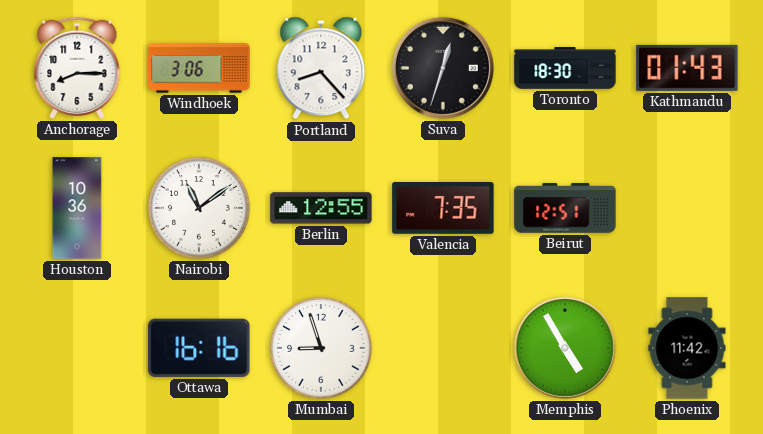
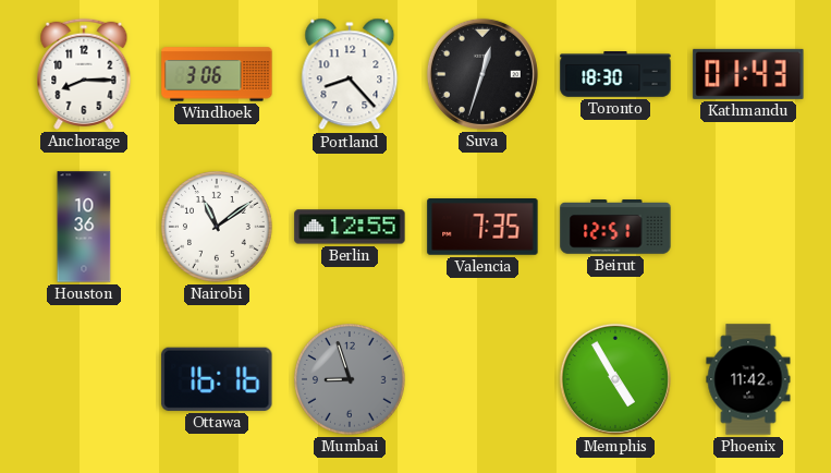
Mumbai dial: white -> grey
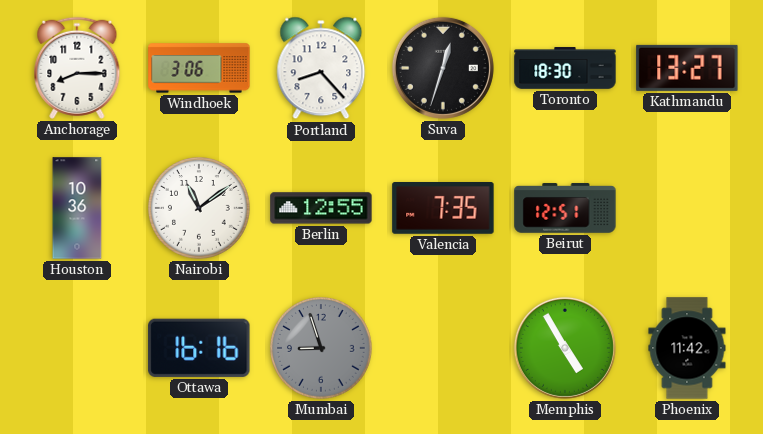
Kathmandu: 01:43 -> 13:27
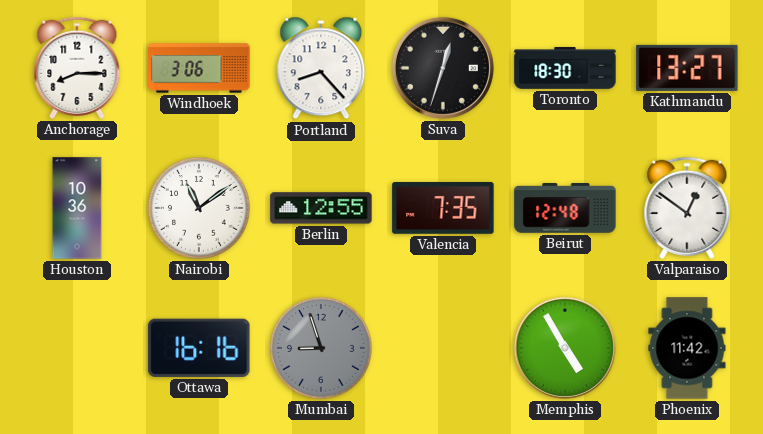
Beirut: 12:51 -> 12:48
Valparaiso: none -> 12:51
